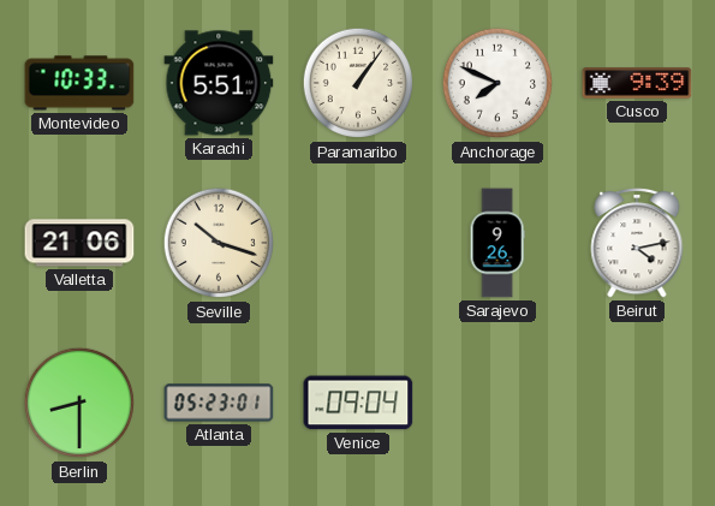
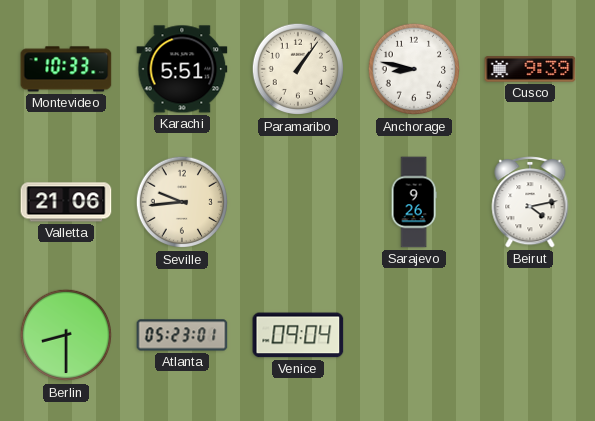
Anchorage: 7:49 -> 8:47
Seville: 10:18 -> 9:44
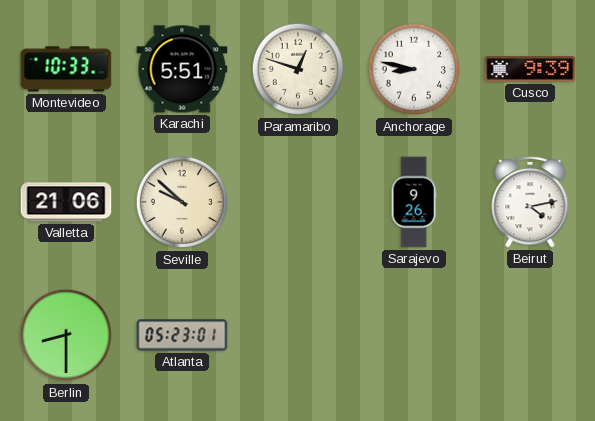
Paramaribo: 1:06 -> 12:48
Seville: 9:44 -> 9:52
Venice: 09:04 -> none
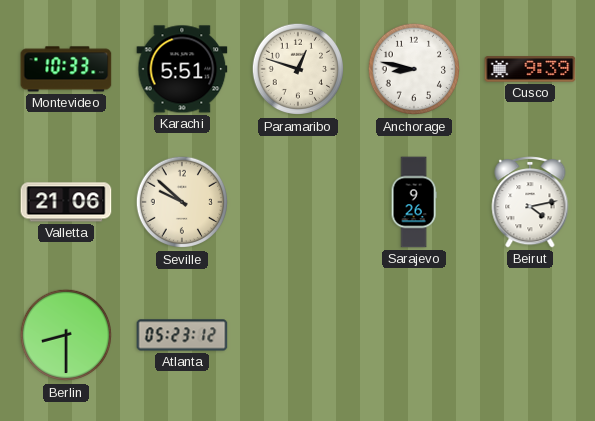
Atlanta: 05:23:01 -> 05:23:12
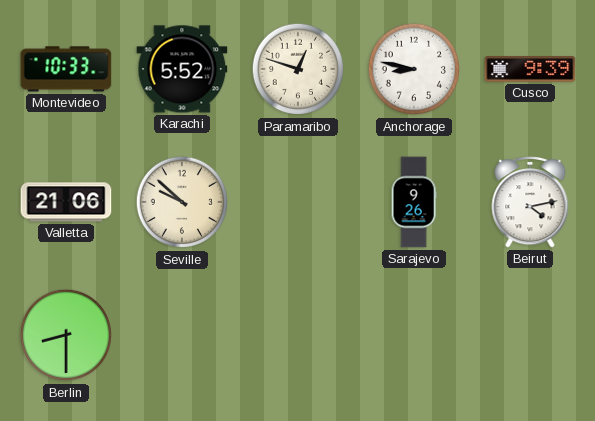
Karachi: 5:51 -> 5:52
Atlanta: 05:23 -> none
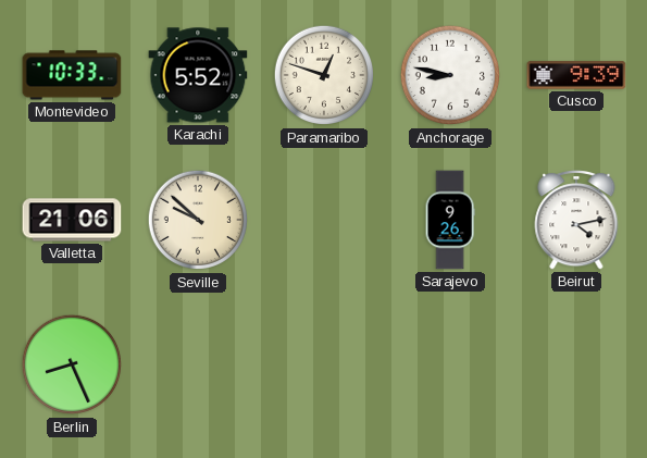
Berlin: 8:30 -> 8:26
